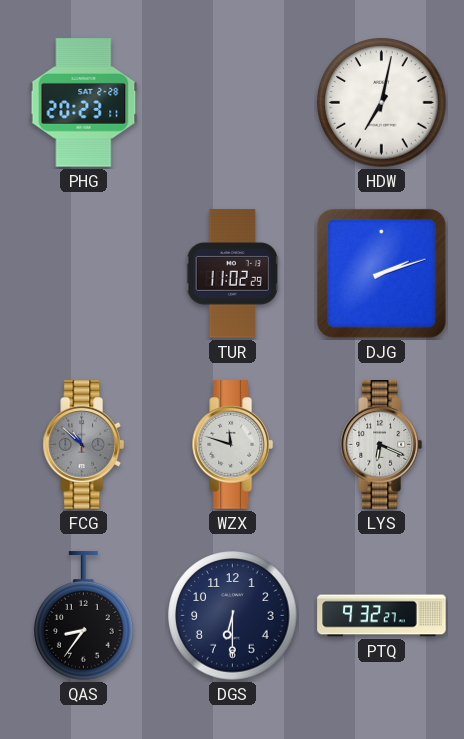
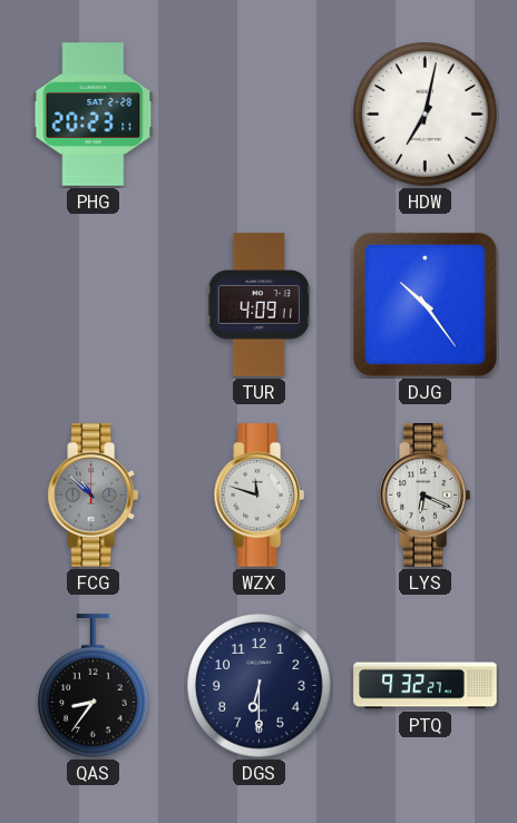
TUR: 11:02 -> 4:09
DJG: 2:12 -> 10:24
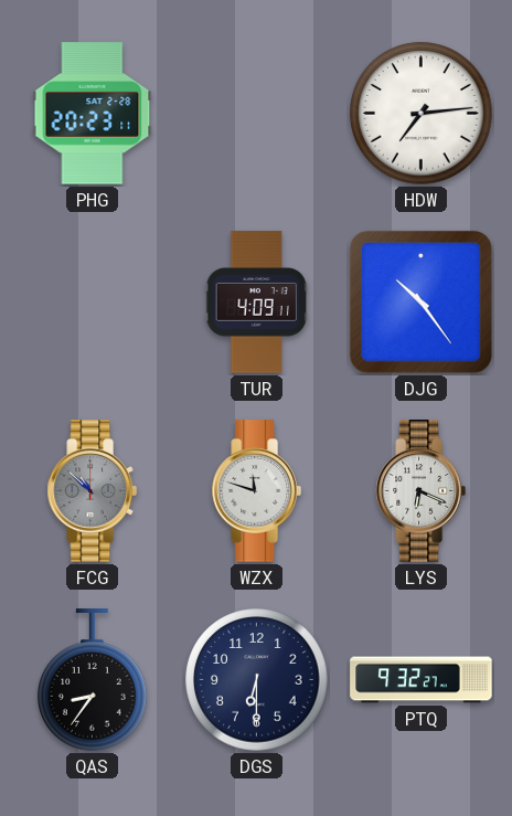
HDW: 7:02 -> 7:14
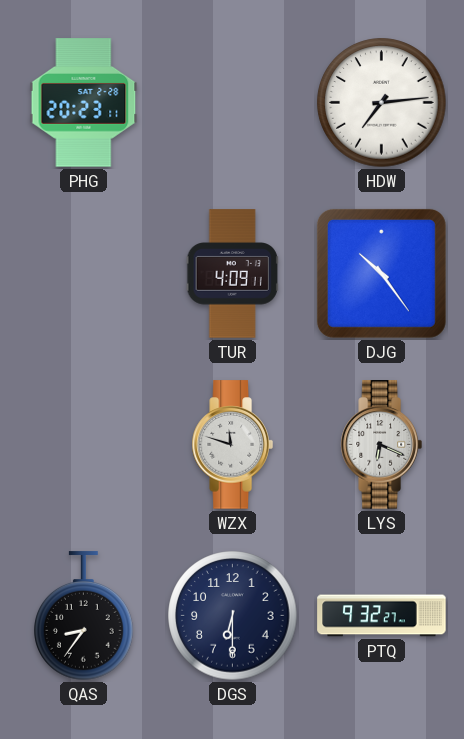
FCG: 10:52 -> none
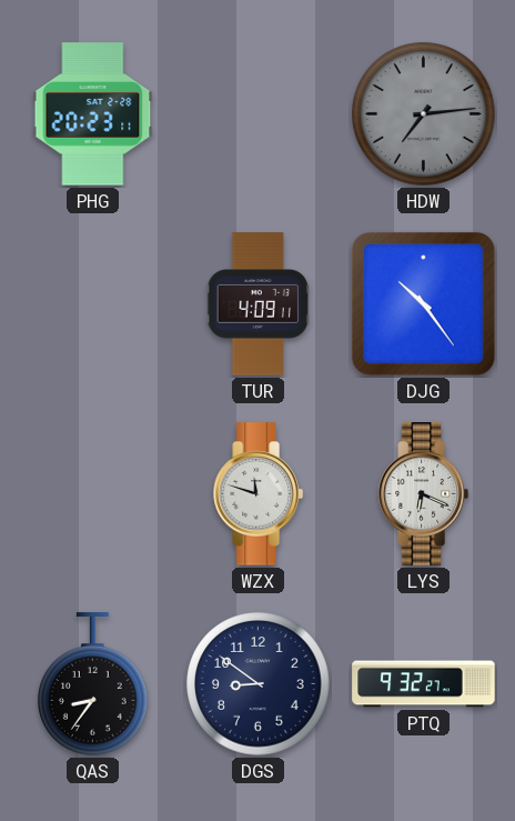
HDW dial: white -> grey
DGS: 6:30 -> 8:51
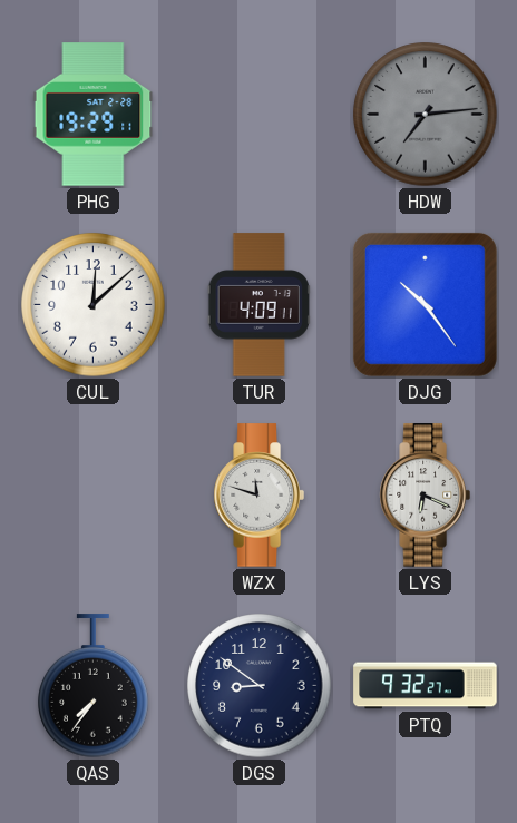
PHG: 20:23 -> 19:29
CUL: none -> 12:08
QAS: 8:36 -> 7:36
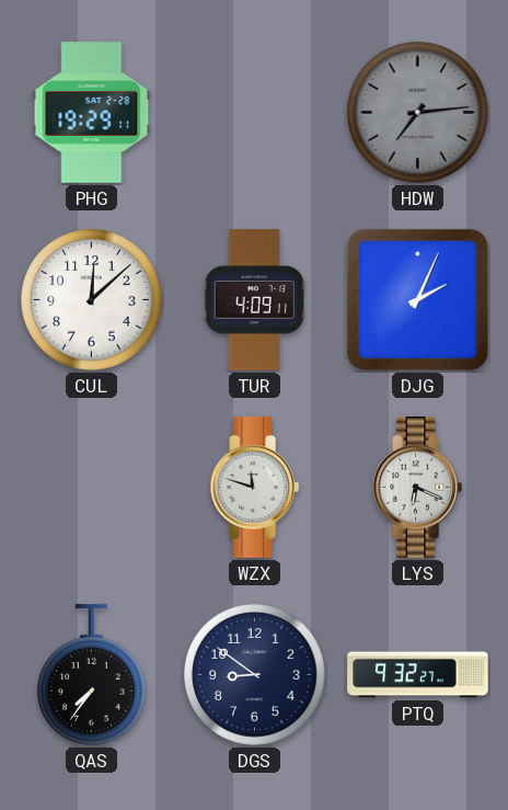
DJG: 10:24 -> 2:04
